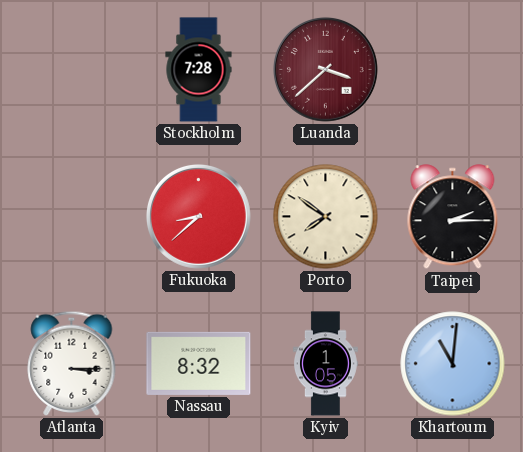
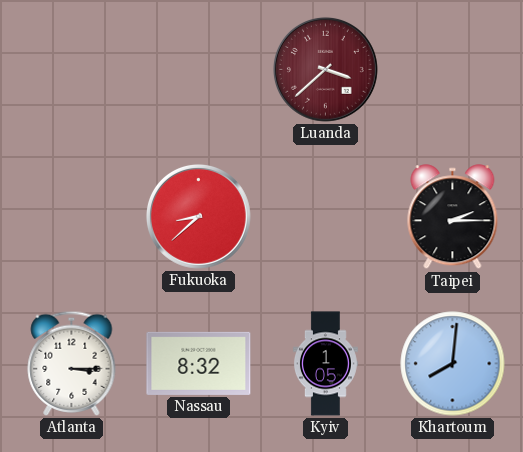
Stockholm: 7:28 -> none
Porto: 7:51 -> none
Khartoum: 11:01 -> 8:01
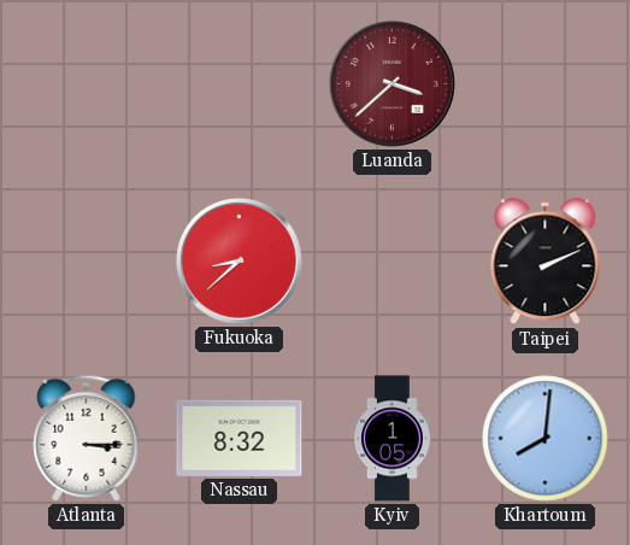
Taipei: 2:15 -> 2:11
